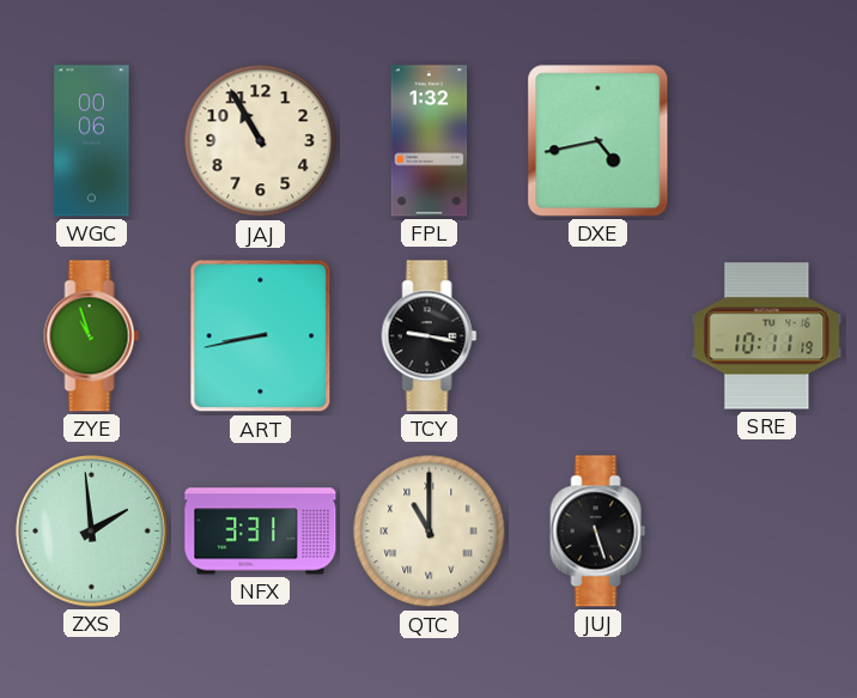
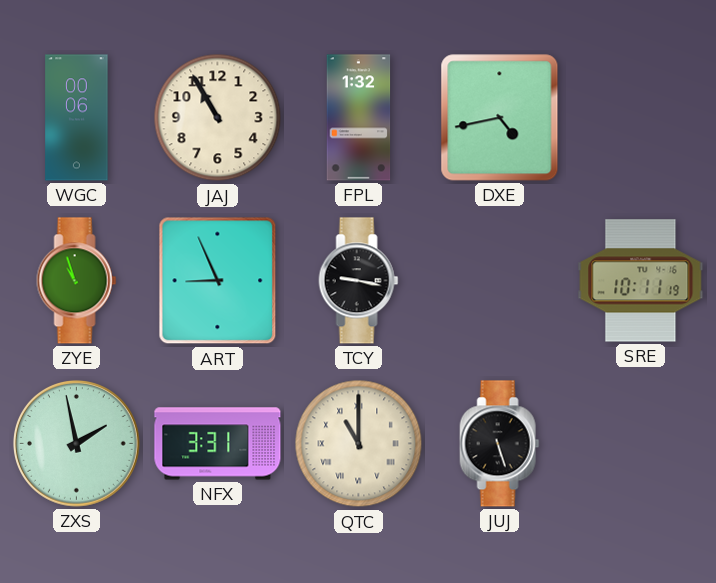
ART: 8:43 -> 8:56
ZXS: 1:59 -> 1:58
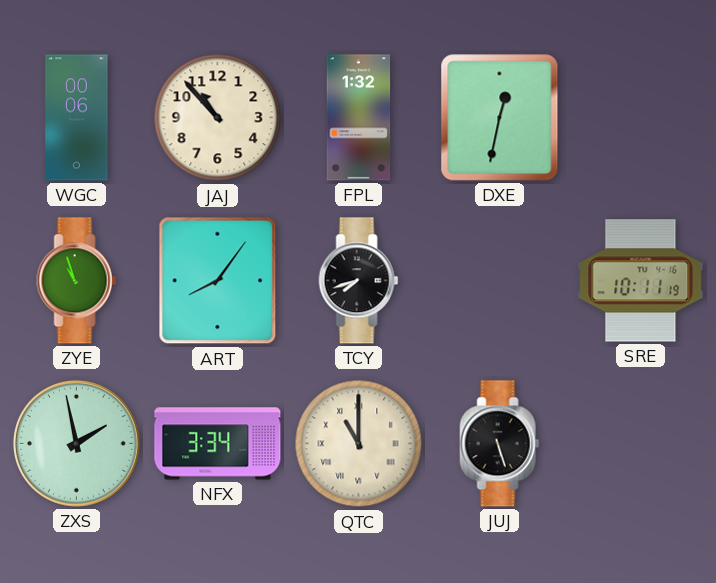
JAJ: 10:55 -> 10:53
DXE: 4:43 -> 12:32
ART: 8:56 -> 8:06
TCY: 9:17 -> 7:42
NFX: 3:31 -> 3:34
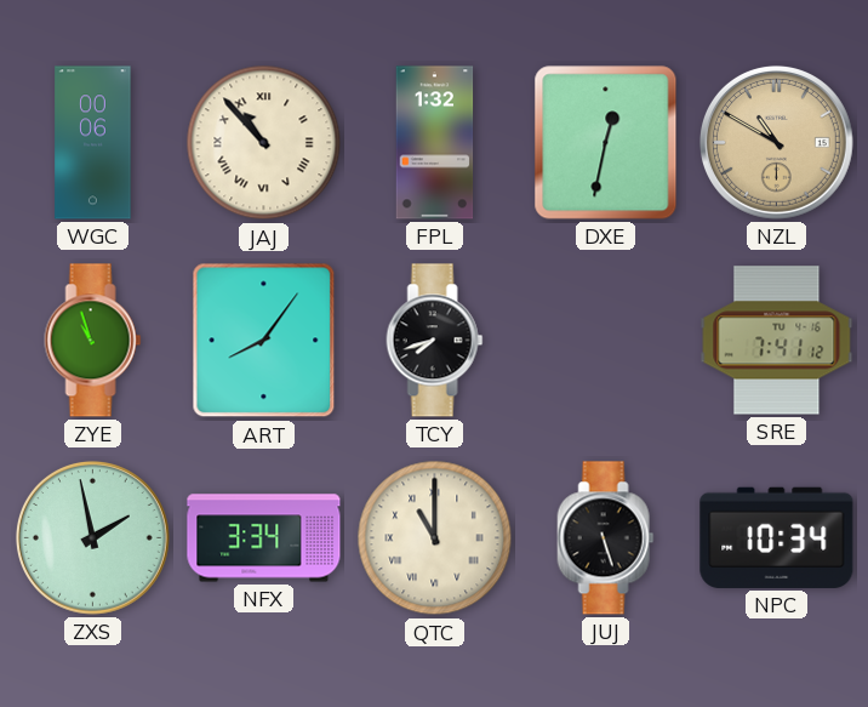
JAJ numerals: Arabic -> Roman
NZL: none -> 10:50
SRE: 10:11 -> 7:41
NPC: none -> 10:34
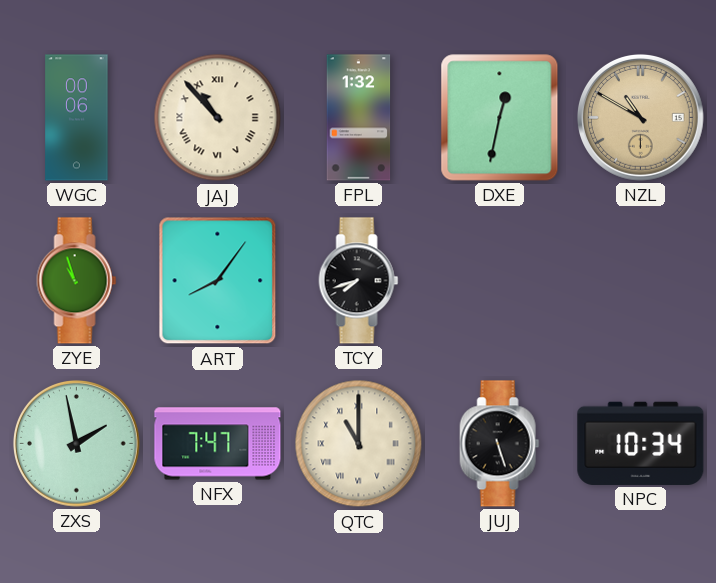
SRE: 7:41 -> none
NFX: 3:34 -> 7:47
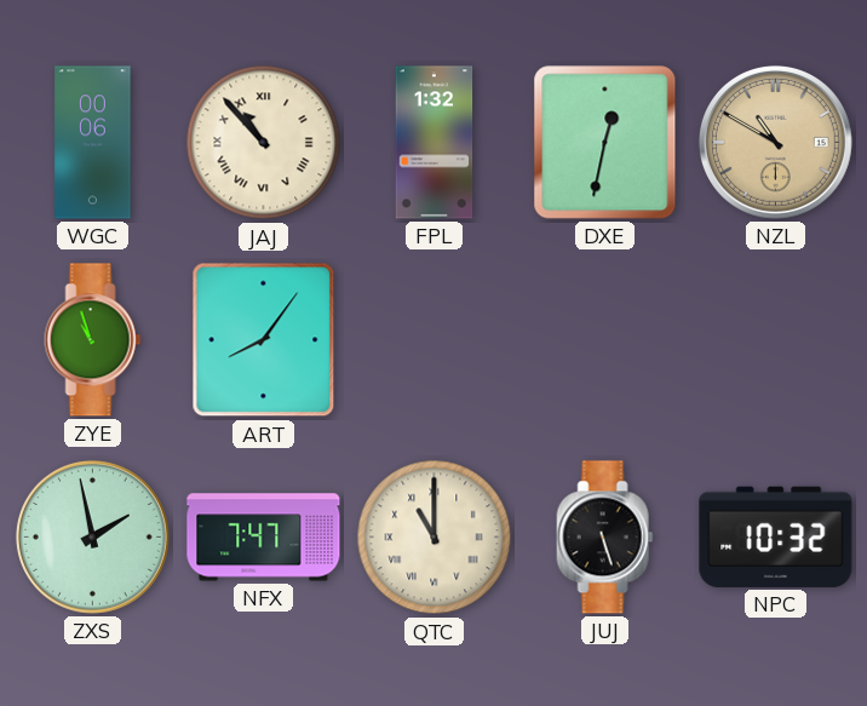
TCY: 7:42 -> none
NPC: 10:34 -> 10:32
